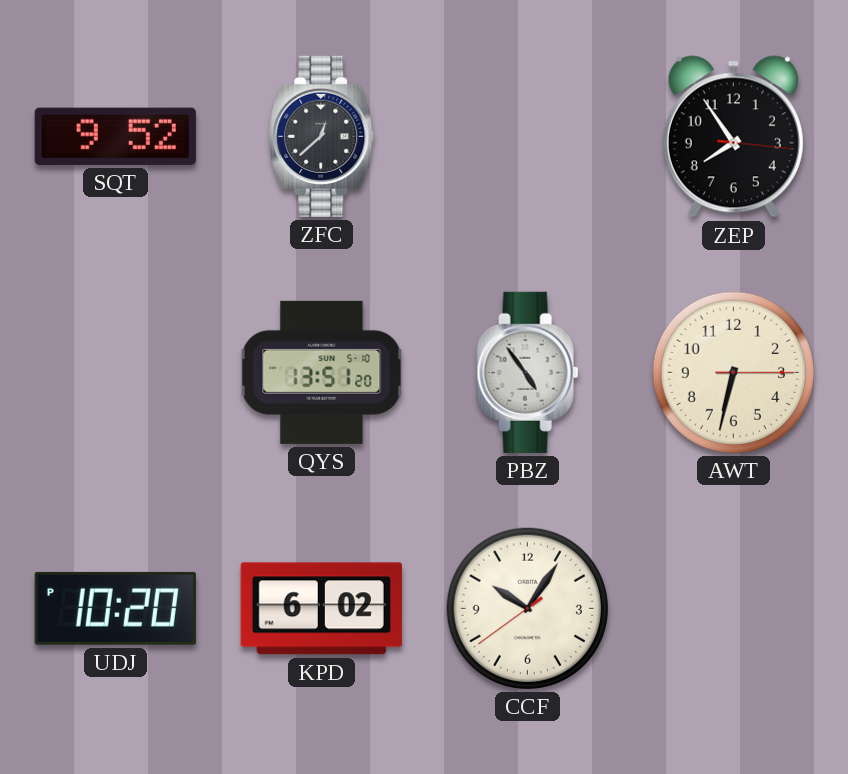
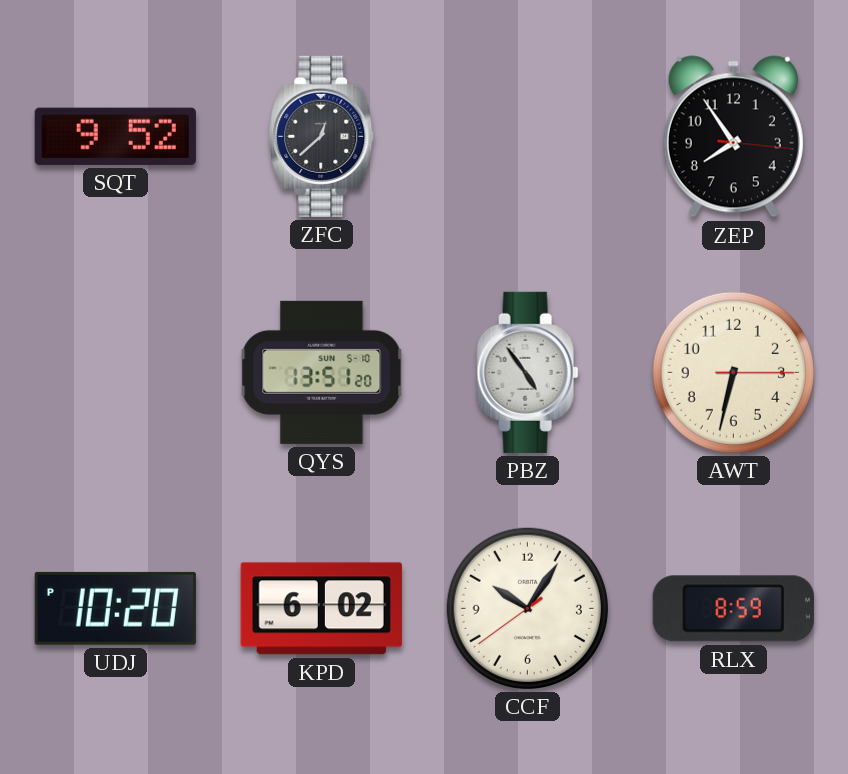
RLX: none -> 8:59
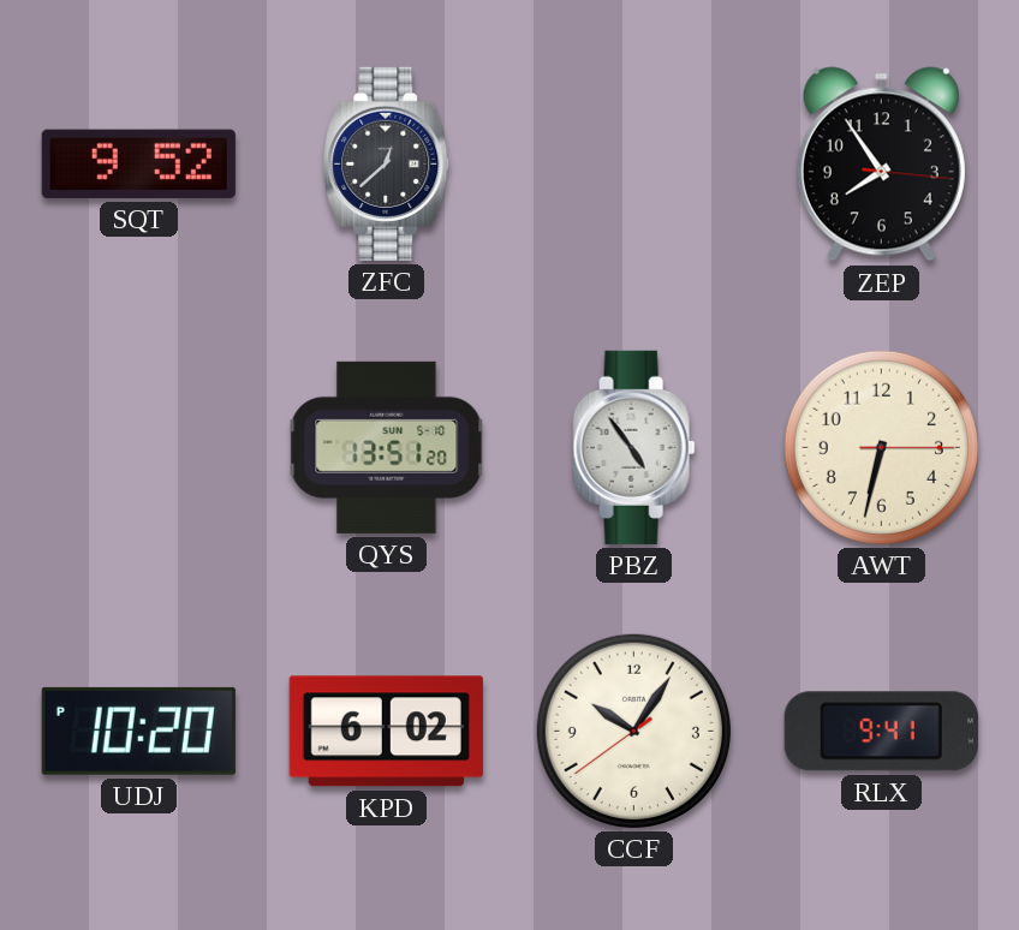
RLX: 8:59 -> 9:41
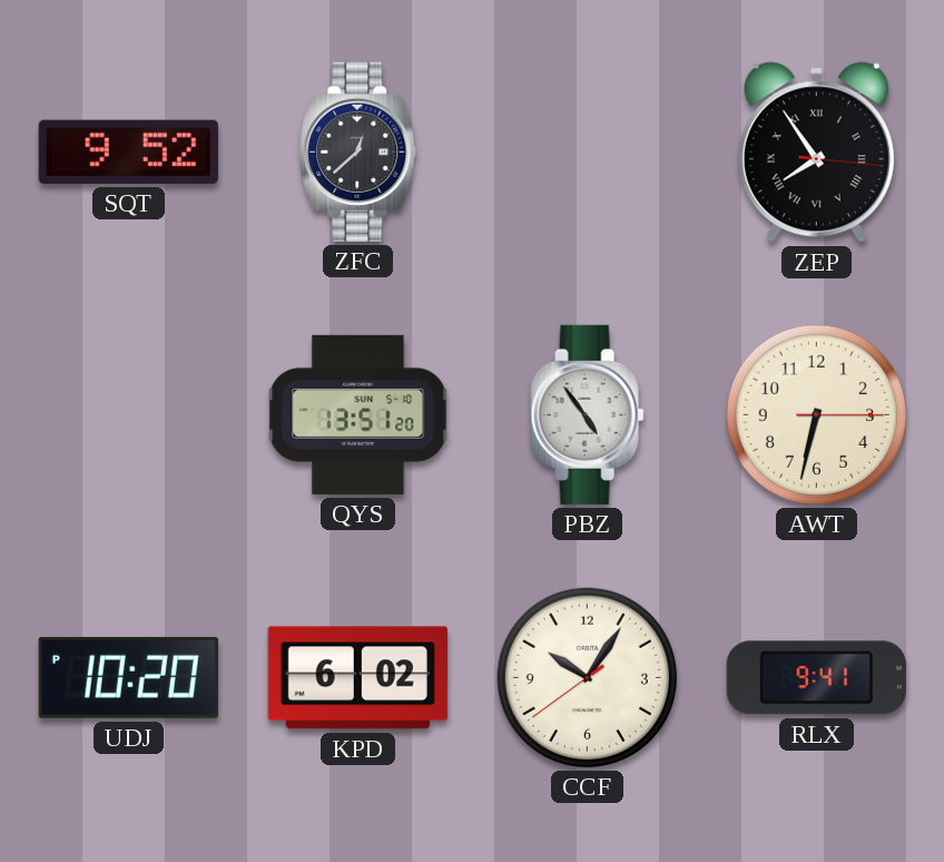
ZEP numerals: Arabic -> Roman
